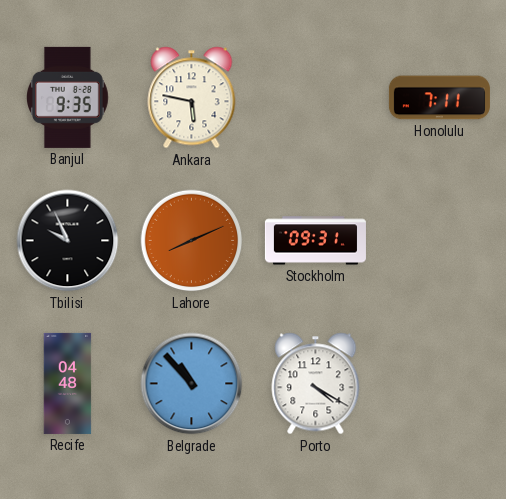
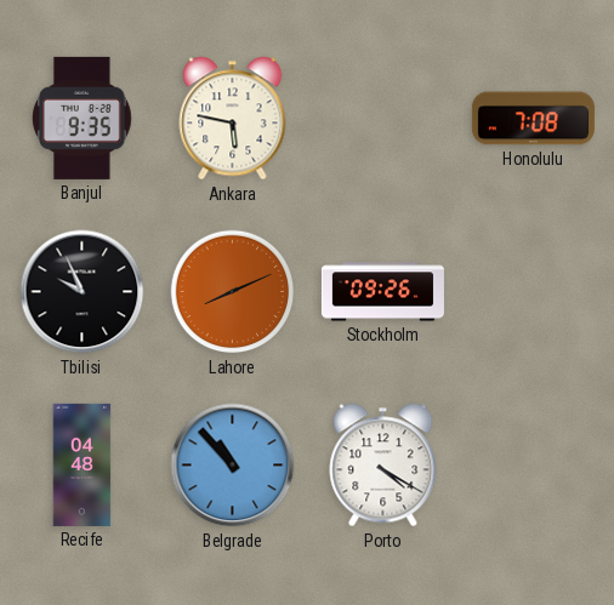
Honolulu: 7:11 -> 7:08
Stockholm: 09:31 -> 09:26
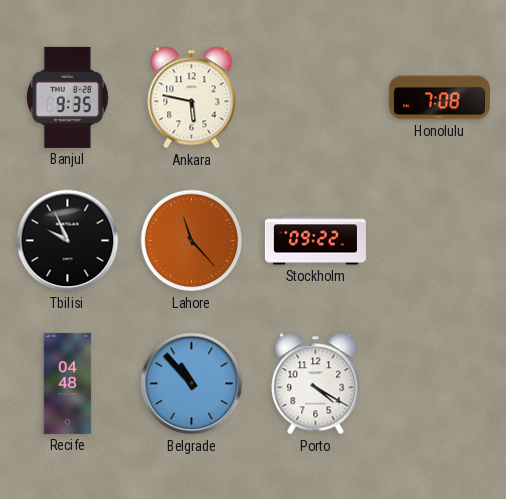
Lahore: 8:11 -> 11:23
Stockholm: 09:26 -> 09:22
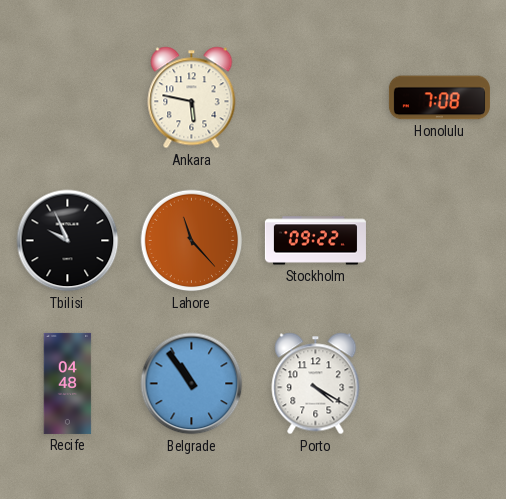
Banjul: 9:35 -> none
Belgrade: 10:53 -> 10:54
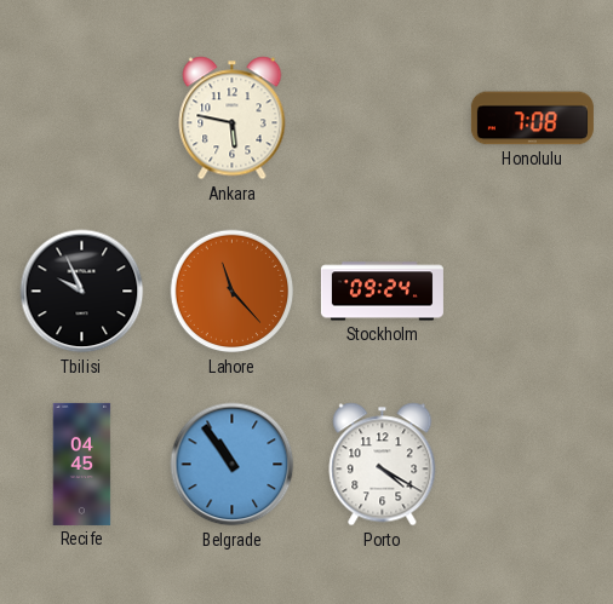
Stockholm: 09:22 -> 09:24
Recife: 04:48 -> 04:45
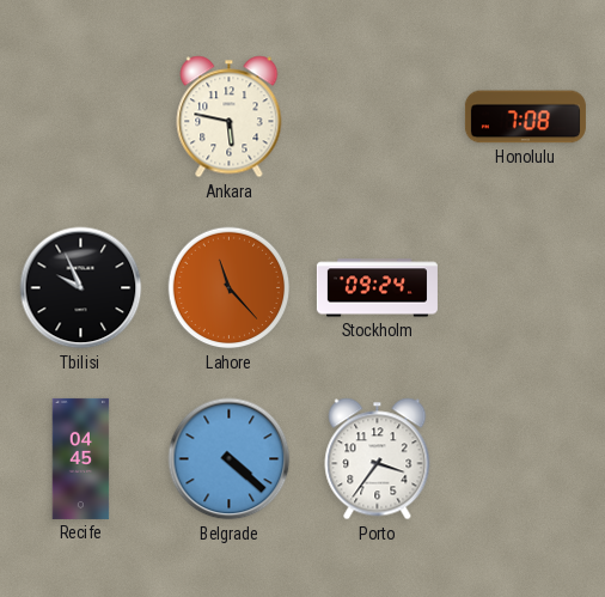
Belgrade: 10:54 -> 4:22
Porto: 4:20 -> 3:36
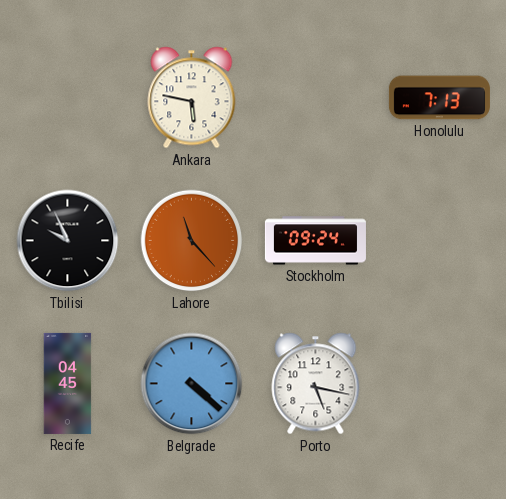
Honolulu: 7:08 -> 7:13
Porto: 3:36 -> 5:17
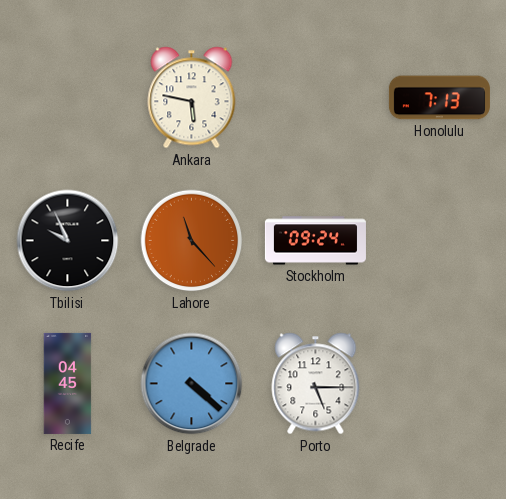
Porto: 5:17 -> 5:15
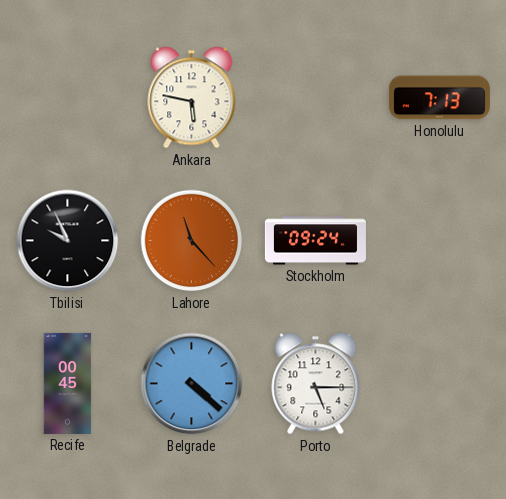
Recife: 04:45 -> 00:45
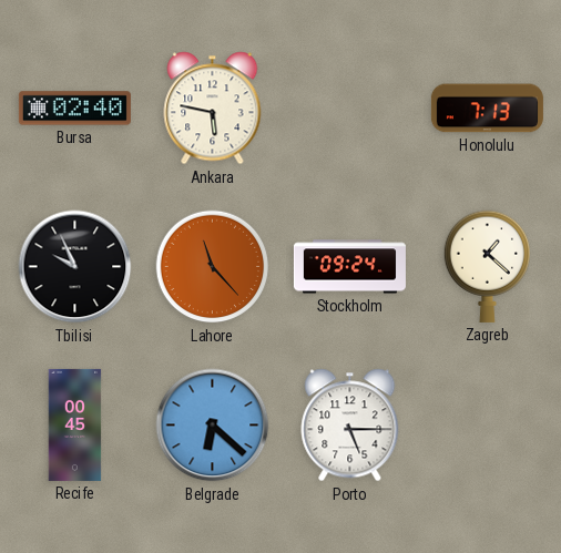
Bursa: none -> 02:40
Zagreb: none -> 1:22
Belgrade: 4:22 -> 6:22
